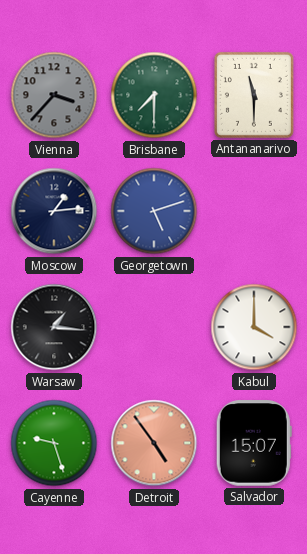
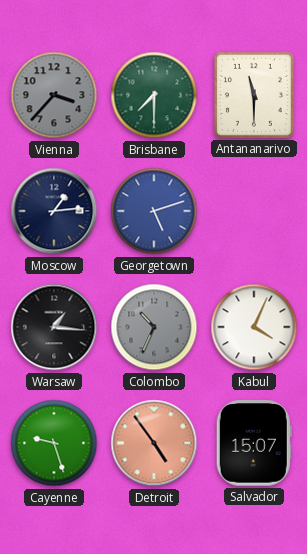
Colombo: none -> 10:34
Kabul: 4:00 -> 4:04
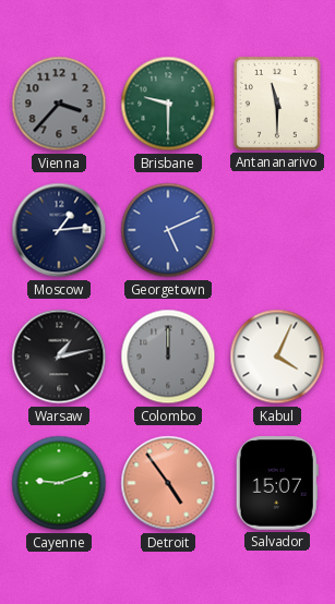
Brisbane: 7:30 -> 9:30
Georgetown: 5:12 -> 5:11
Warsaw: 1:16 -> 1:13
Colombo: 10:34 -> 12:00
Cayenne: 9:27 -> 9:12
